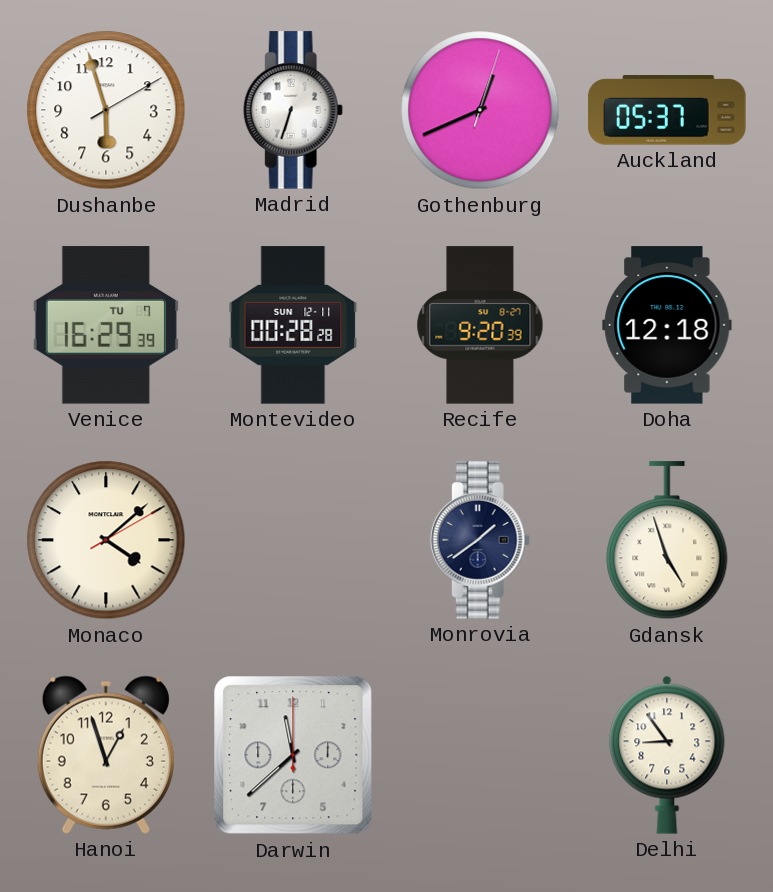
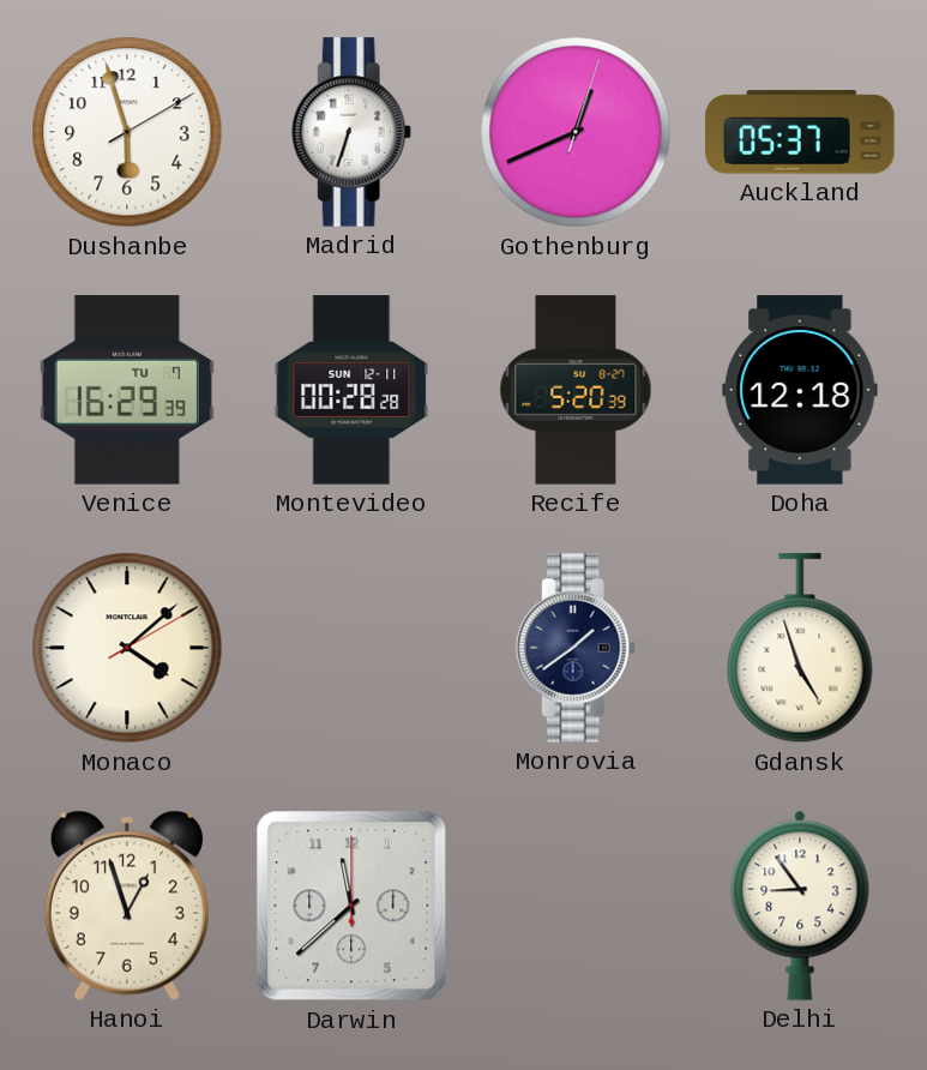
Recife: 9:20 -> 5:20
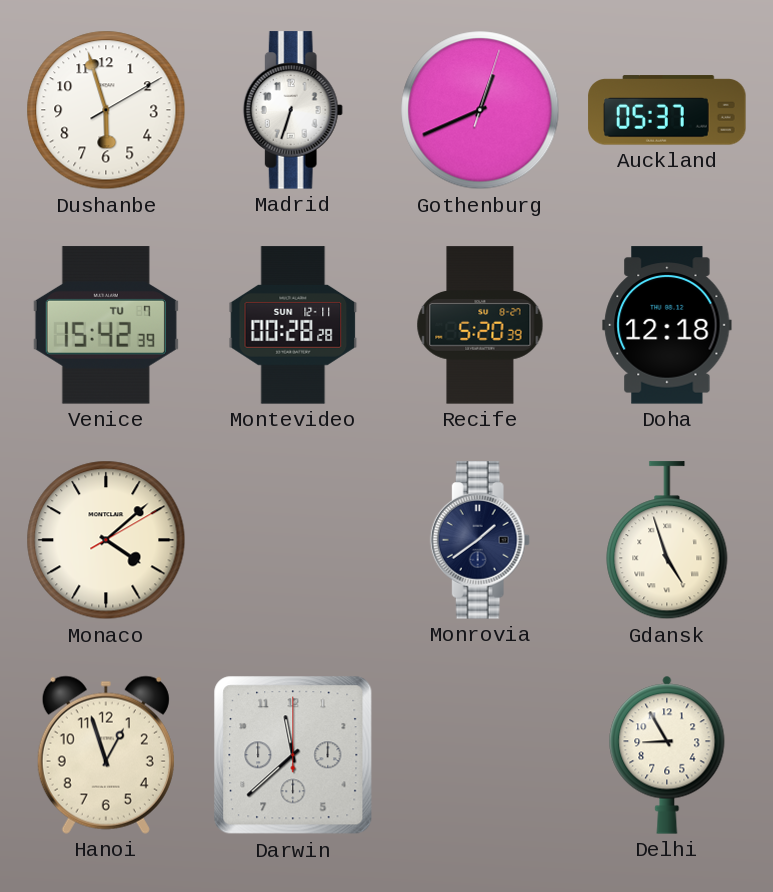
Venice: 16:29 -> 15:42
Delhi: 8:54 -> 8:55
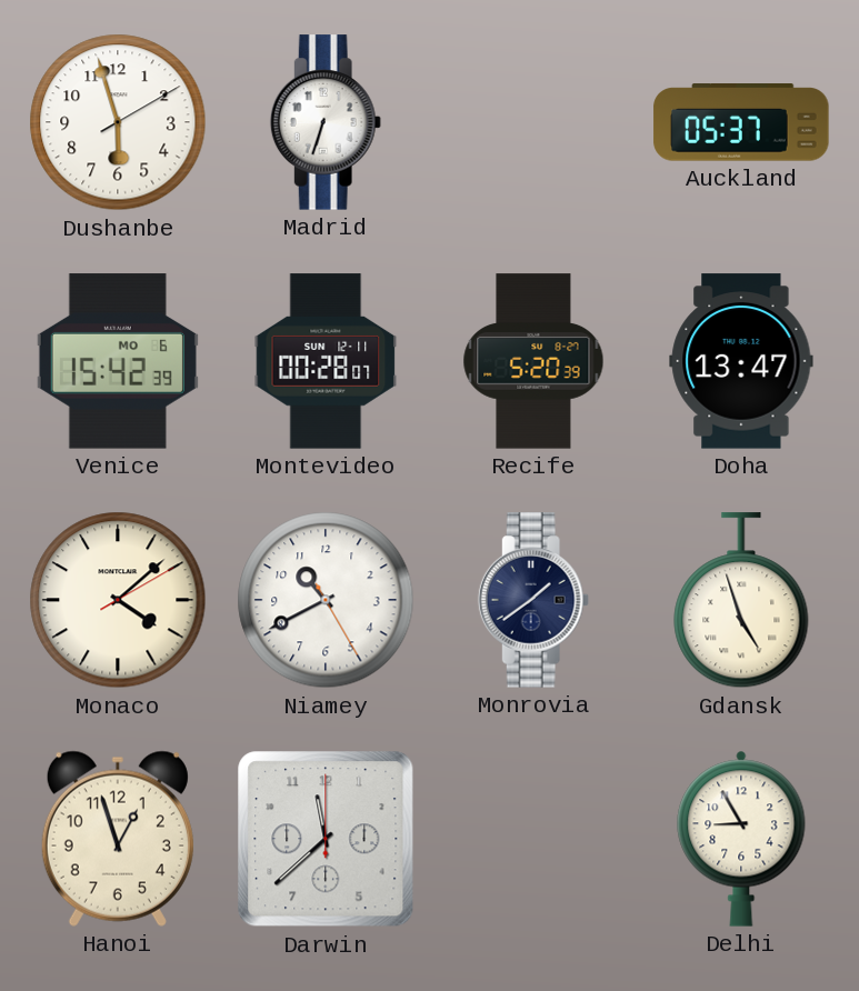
Gothenburg: 12:41 -> none
Venice date: TU 7 -> MO 6
Montevideo: 00:28:28 -> 00:28:07
Doha: 12:18 -> 13:47
Niamey: none -> 10:40
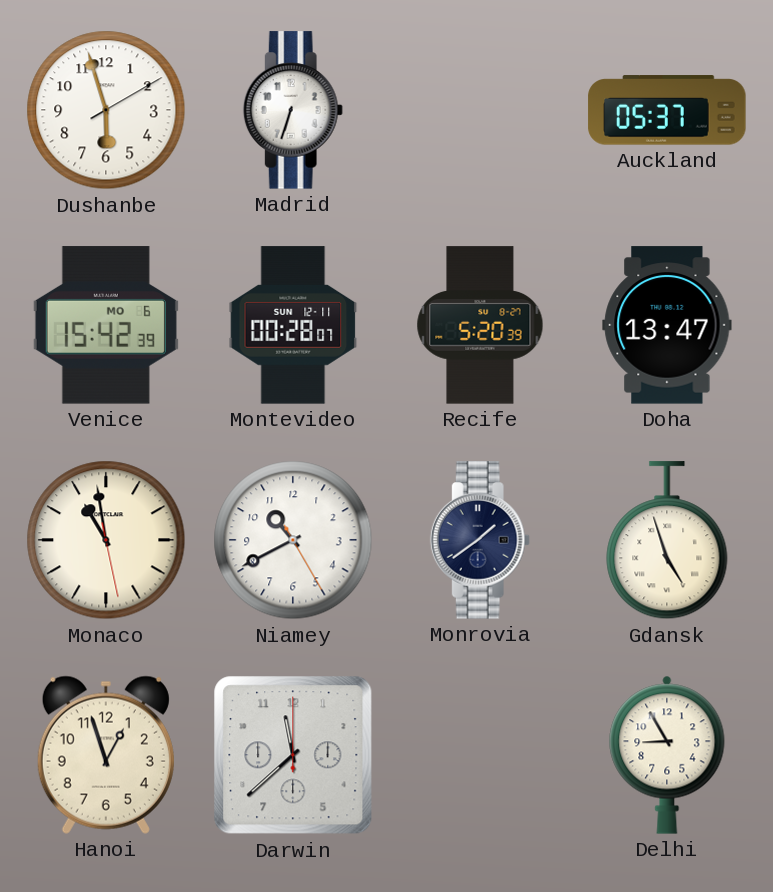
Monaco: 4:08 -> 10:58
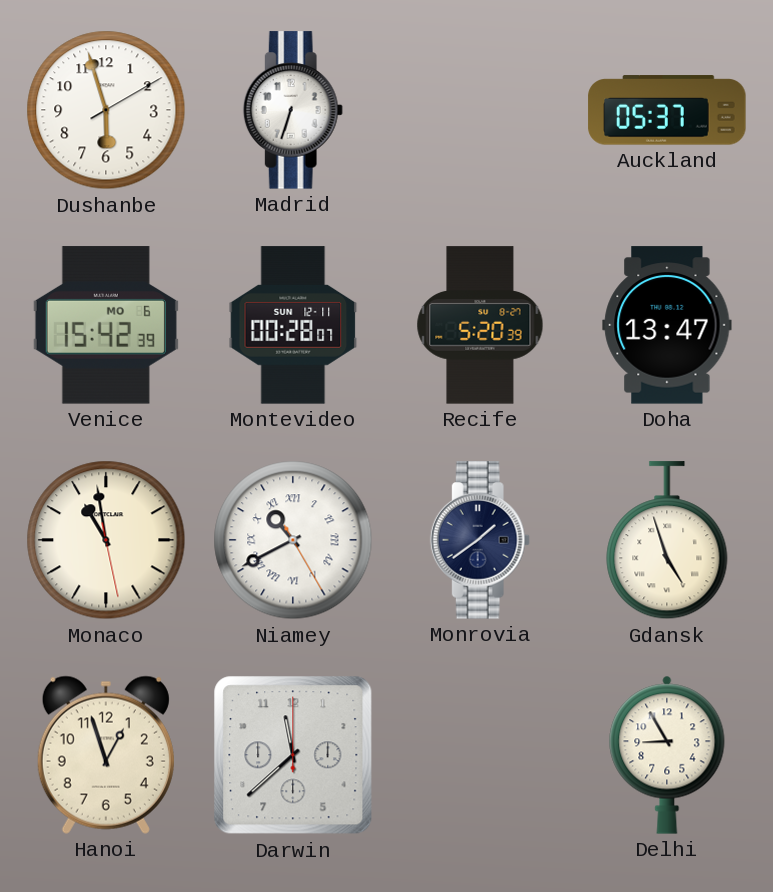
Niamey numerals: Arabic -> Roman
